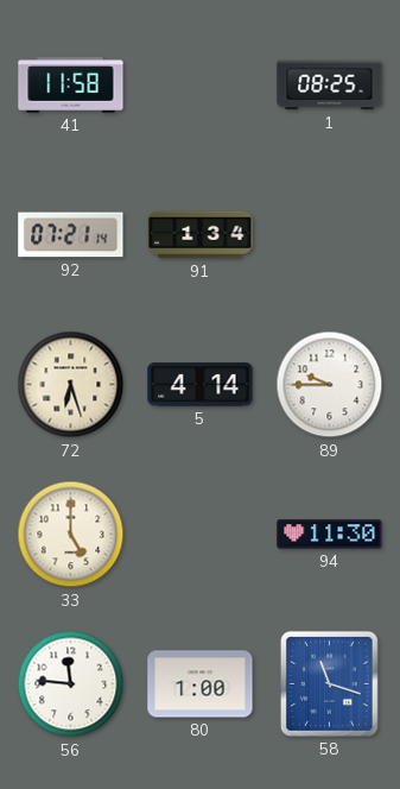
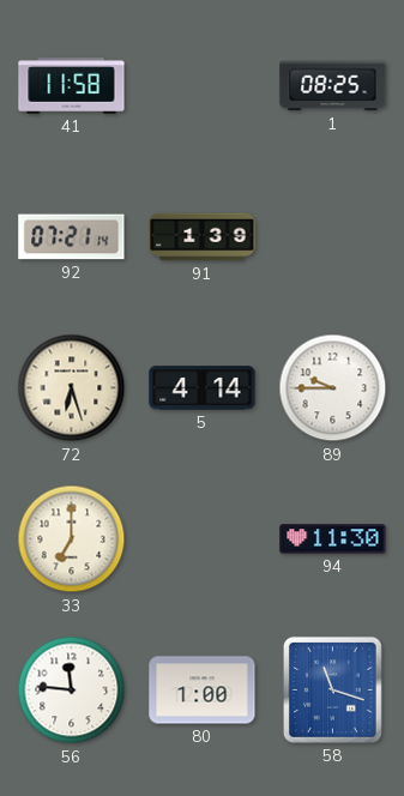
91: 1:34 -> 1:39
33: 5:00 -> 7:00
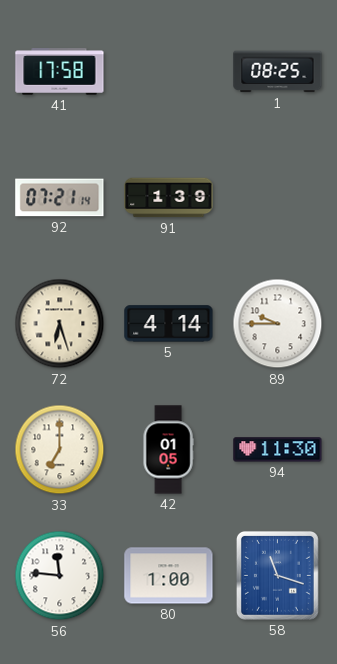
41: 11:58 -> 17:58
42: none -> 01:05
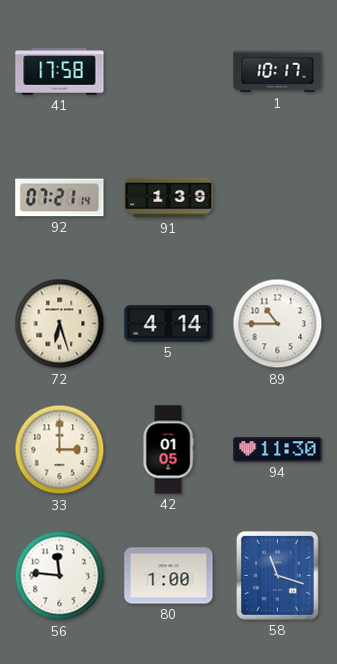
1: 08:25 -> 10:17
89: 9:45 -> 10:45
33: 7:00 -> 3:00
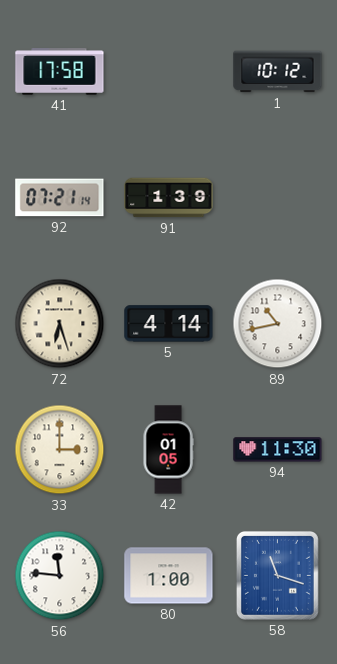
1: 10:17 -> 10:12
89: 10:45 -> 10:43
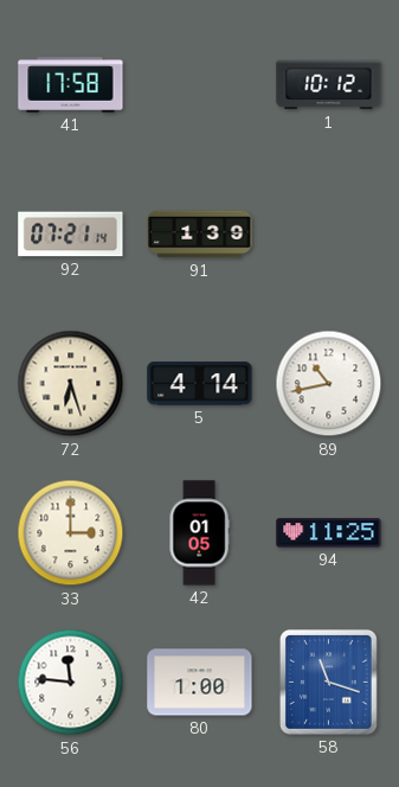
94: 11:30 -> 11:25
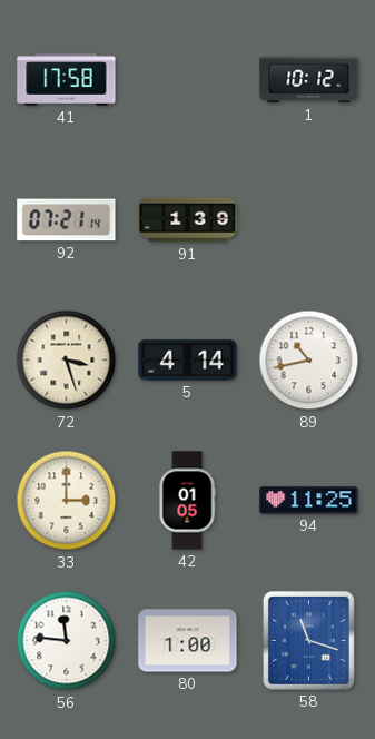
72: 6:27 -> 3:27
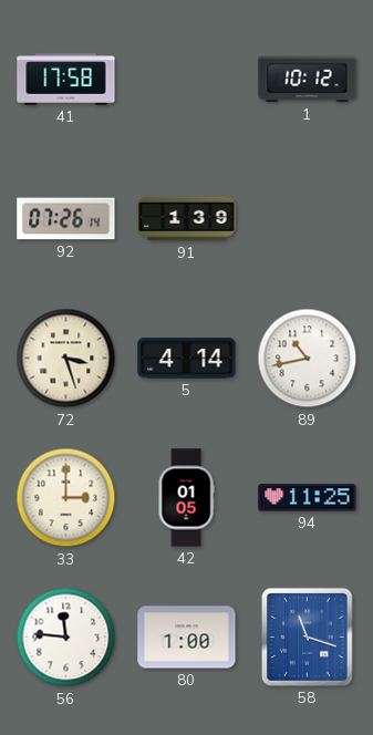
92: 07:21 -> 07:26
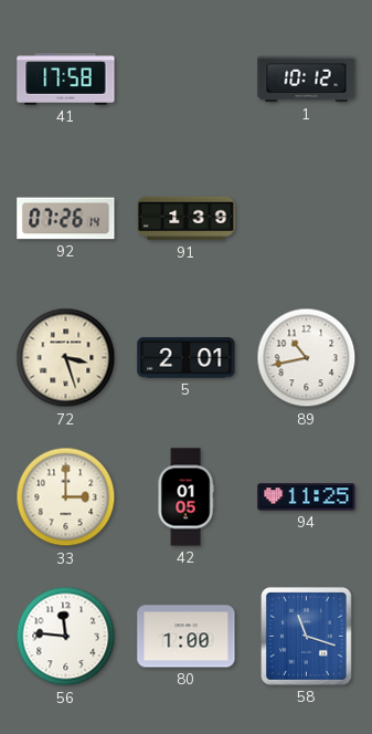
5: 4:14 -> 2:01
